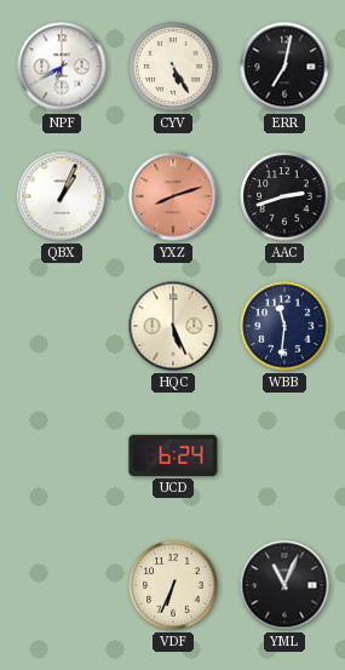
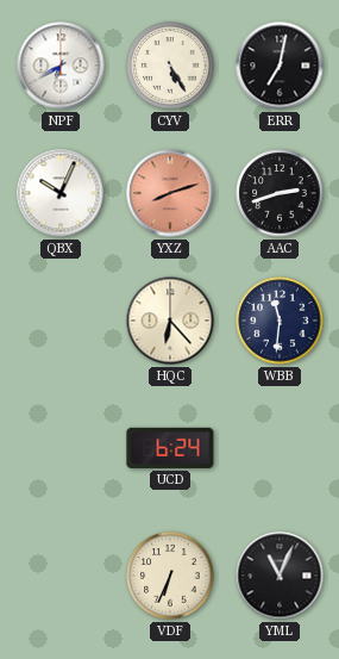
QBX: 1:04 -> 10:04
HQC: 5:26 -> 6:23
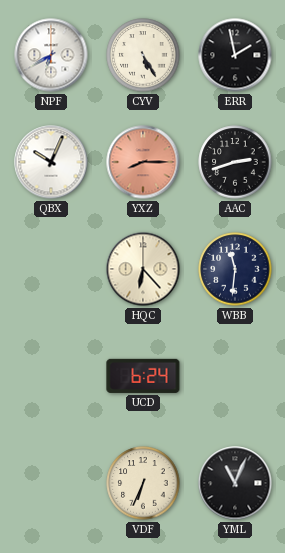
ERR: 7:02 -> 1:58
YXZ: 8:12 -> 8:15
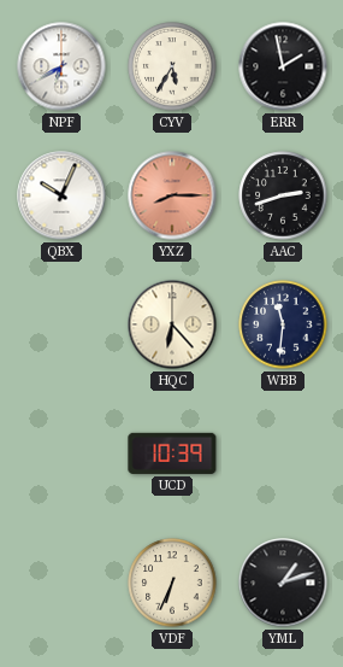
CYV: 5:25 -> 5:35
UCD: 6:24 -> 10:39
YML: 11:04 -> 1:12
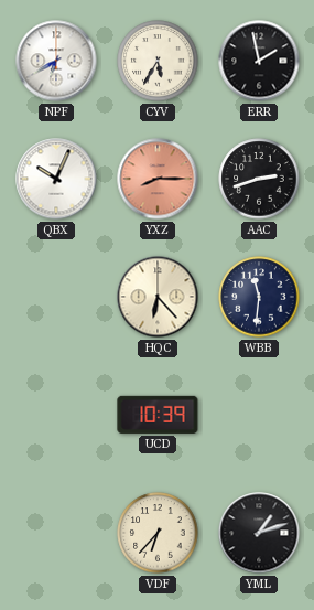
VDF: 6:34 -> 6:37
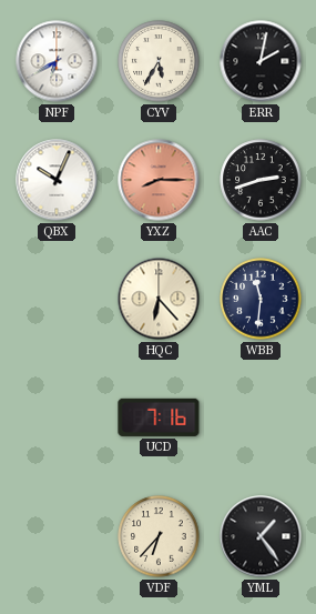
ERR: 1:58 -> 2:02
UCD: 10:39 -> 7:16
YML: 1:12 -> 1:24
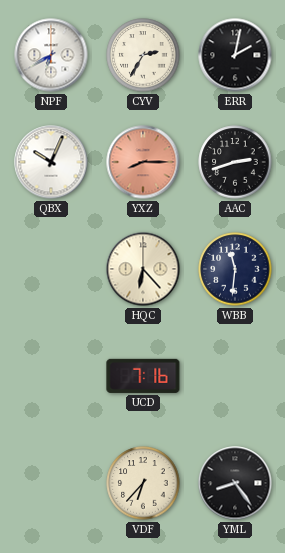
CYV: 5:35 -> 2:35
YML: 1:24 -> 8:24
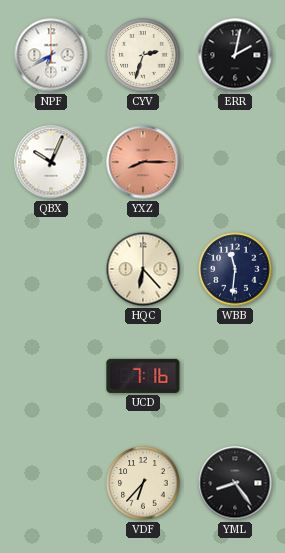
CYV: 2:35 -> 2:33
AAC: 2:42 -> none
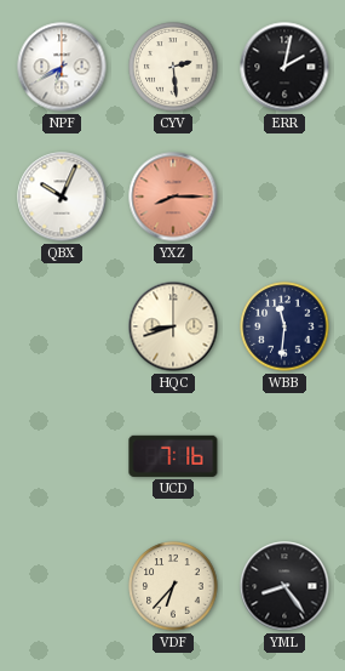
CYV: 2:33 -> 2:29
HQC: 6:23 -> 8:42
